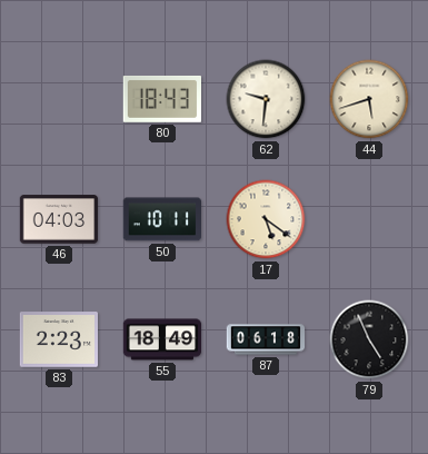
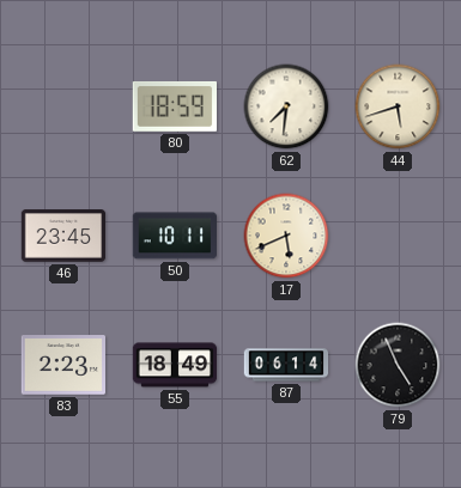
80: 18:43 -> 18:59
62: 9:31 -> 7:31
46: 04:03 -> 23:45
17: 5:21 -> 5:41
87: 06:18 -> 06:14
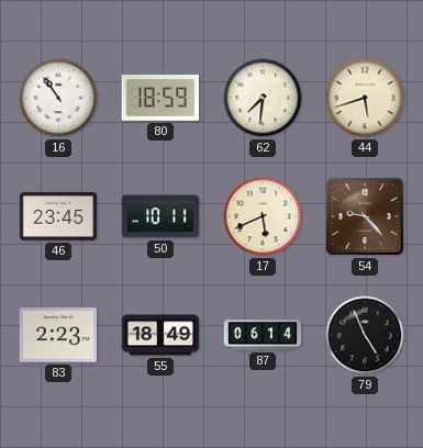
16: none -> 10:54
54: none -> 9:23
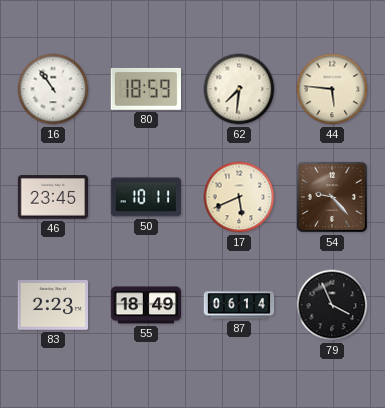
44: 5:42 -> 5:46
79: 4:56 -> 3:56
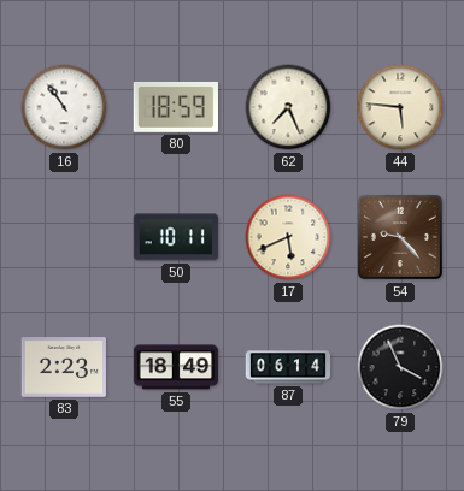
62: 7:31 -> 7:26
46: 23:45 -> none
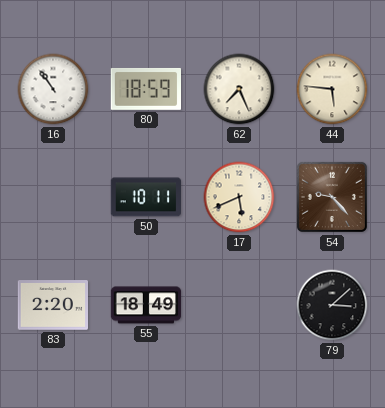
83: 2:23 -> 2:20
87: 06:14 -> none
79: 3:56 -> 3:08
